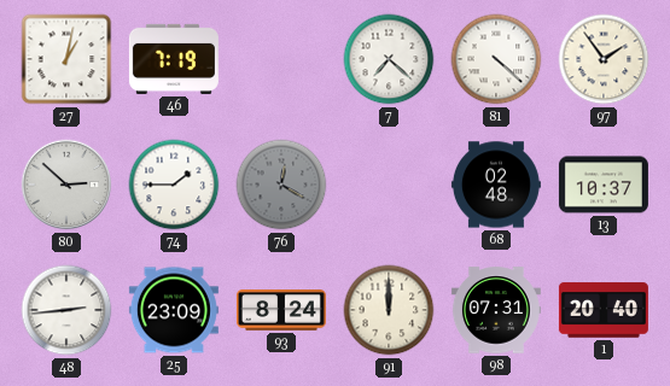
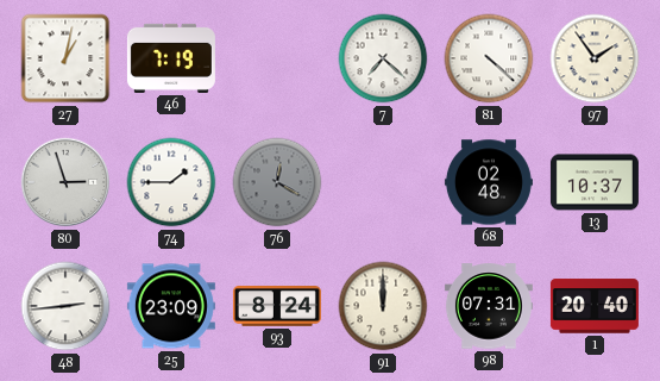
80: 2:52 -> 2:57
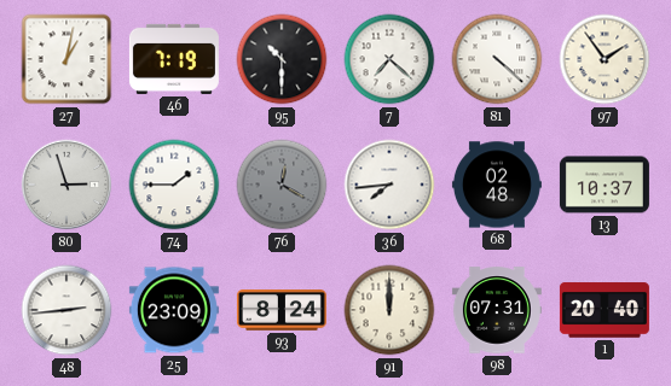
95: none -> 10:30
36: none -> 7:44
